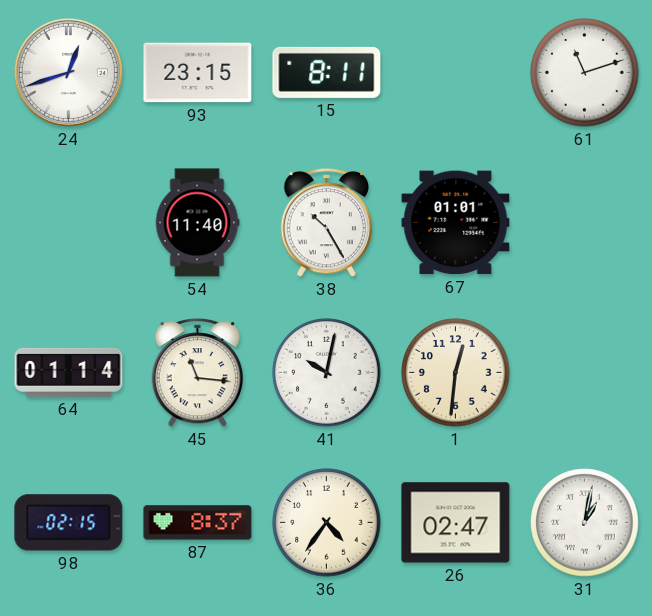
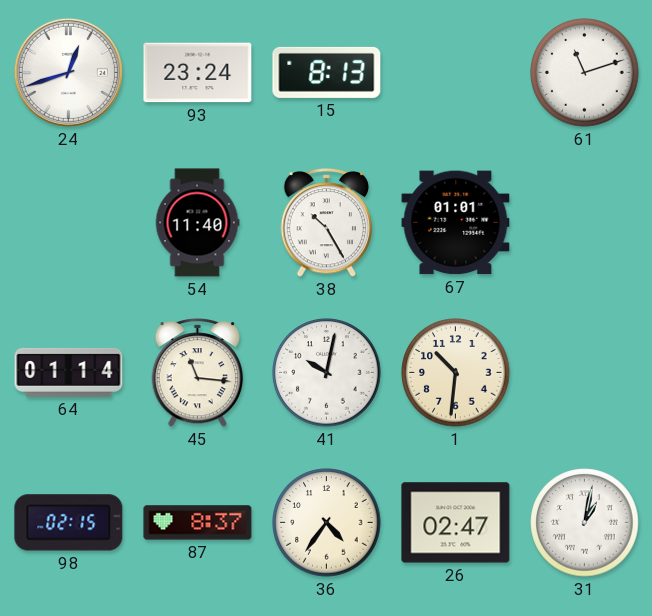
93: 23:15 -> 23:24
15: 8:11 -> 8:13
1: 12:31 -> 10:31
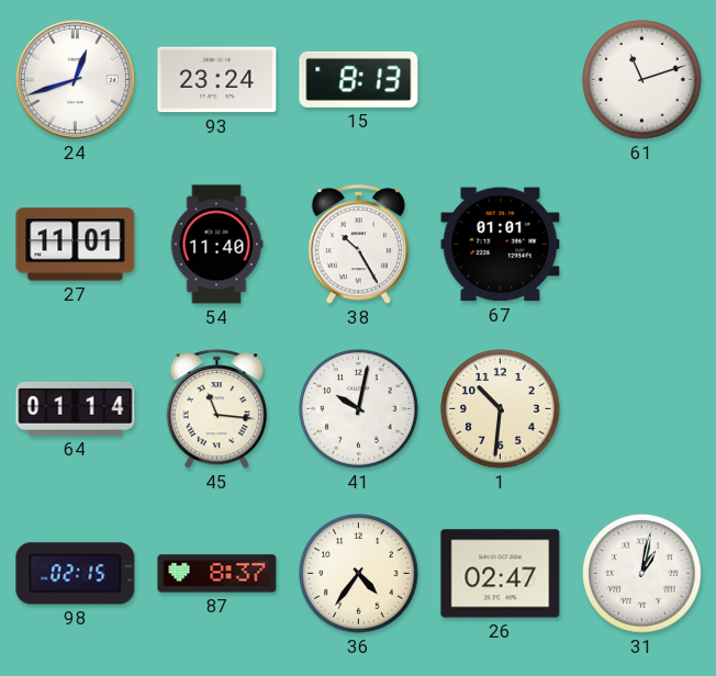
27: none -> 11:01
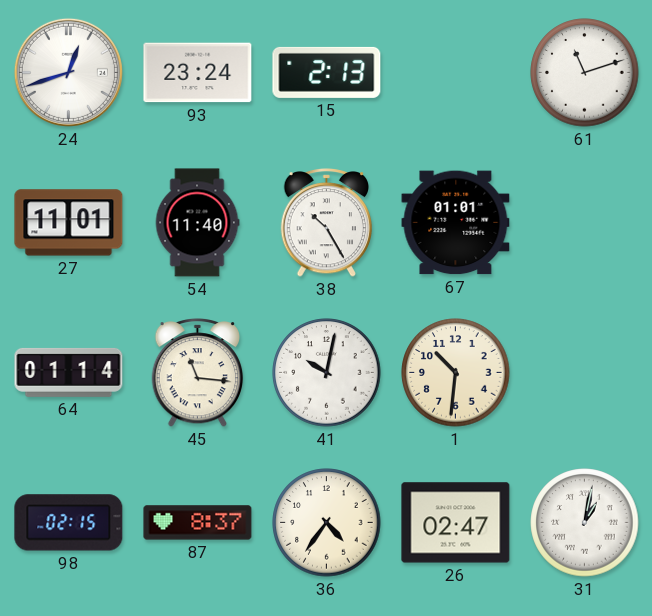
15: 8:13 -> 2:13
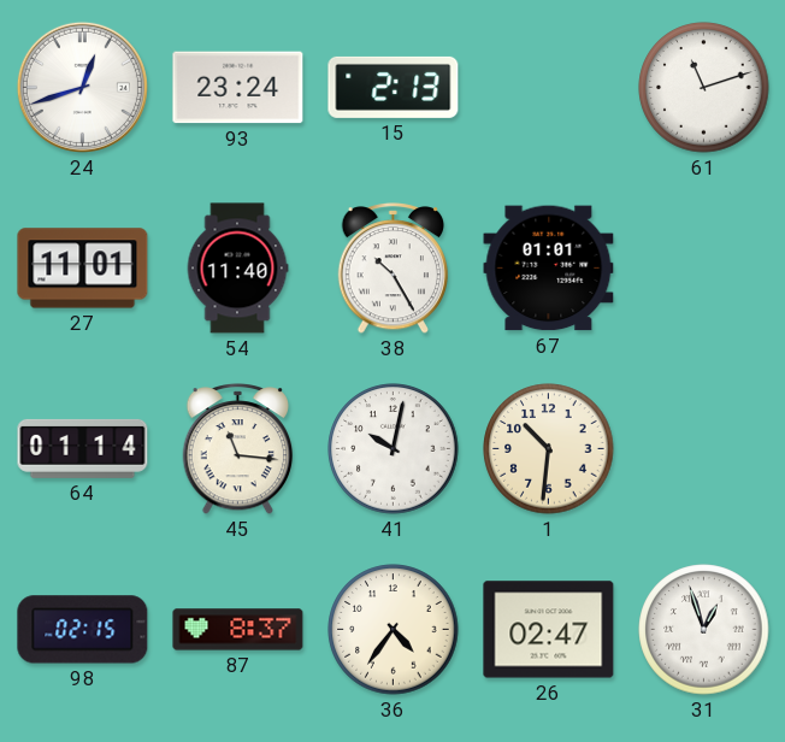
31: 1:02 -> 12:57
